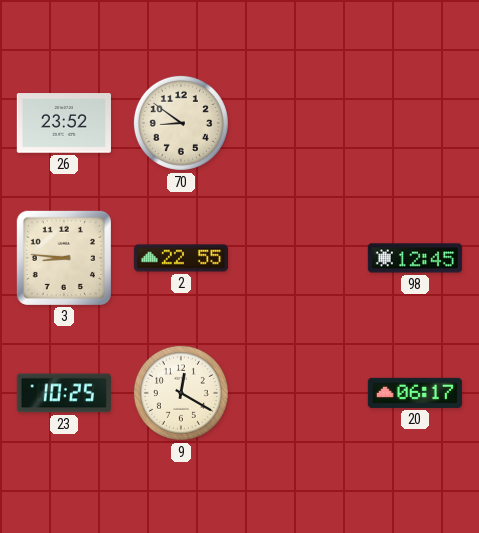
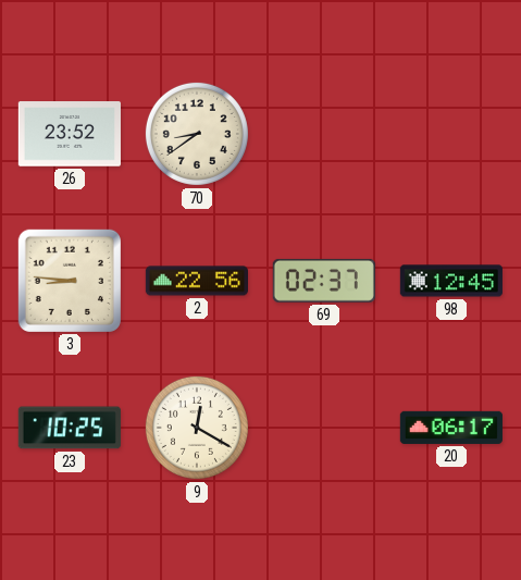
70: 8:51 -> 8:39
2: 22:55 -> 22:56
69: none -> 02:37
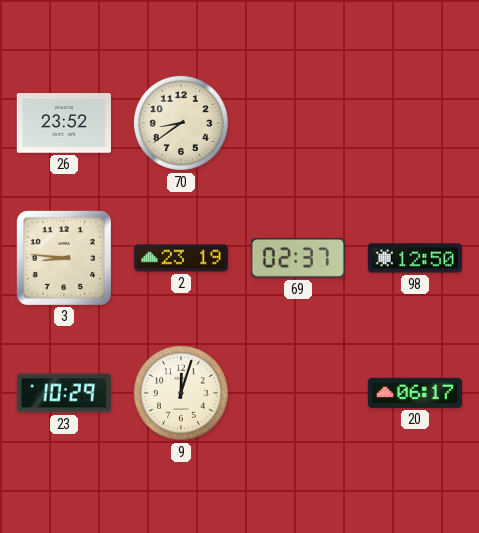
2: 22:56 -> 23:19
98: 12:45 -> 12:50
23: 10:25 -> 10:29
9: 12:20 -> 12:03
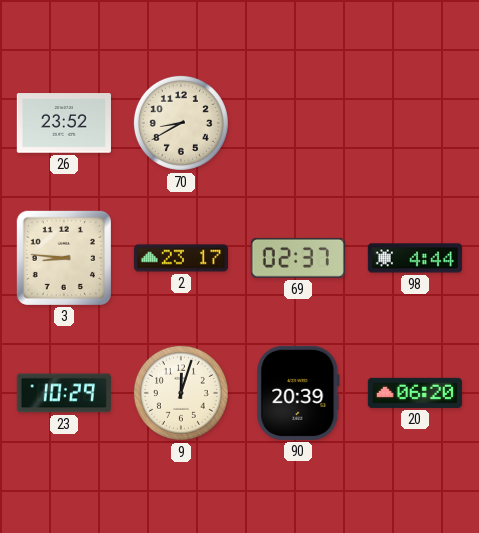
70: 8:39 -> 8:40
2: 23:19 -> 23:17
98: 12:50 -> 4:44
90: none -> 20:39
20: 06:17 -> 06:20
